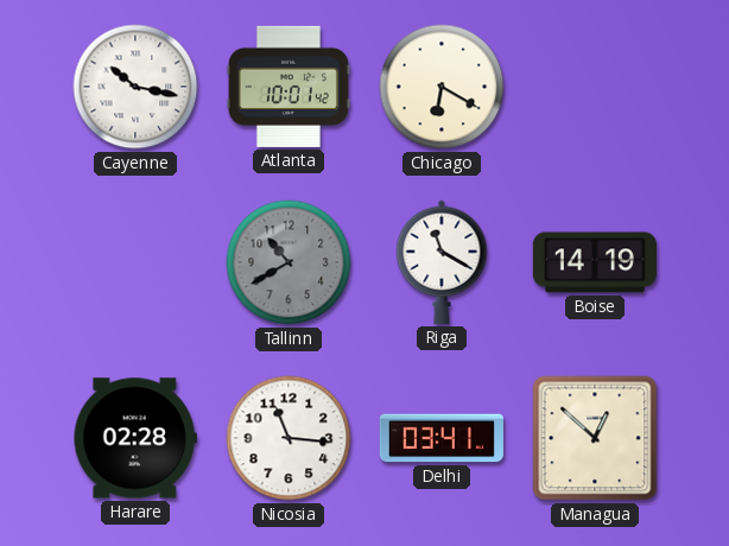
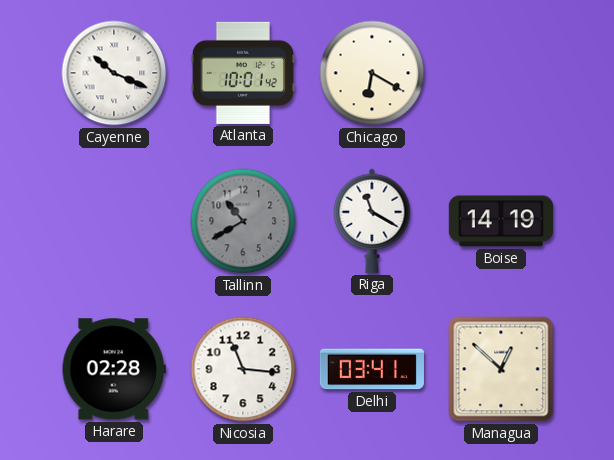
Cayenne: 10:17 -> 10:19
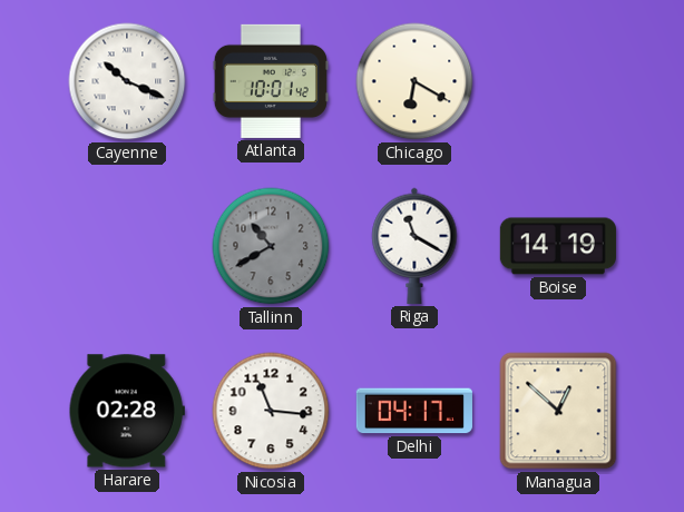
Delhi: 03:41 -> 04:17
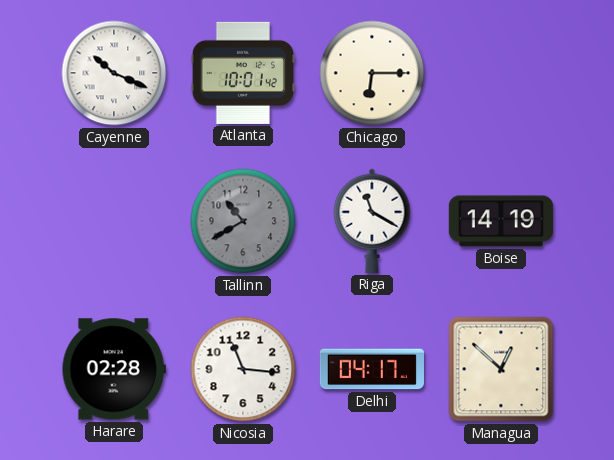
Chicago: 6:20 -> 6:15
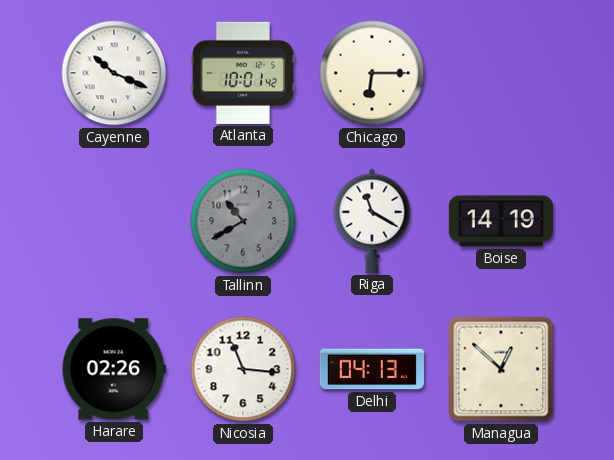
Harare: 02:28 -> 02:26
Delhi: 04:17 -> 04:13
